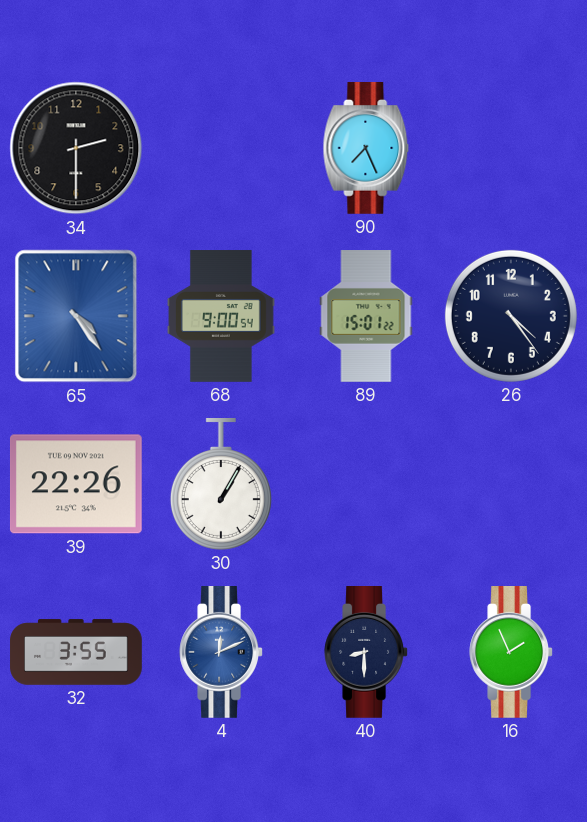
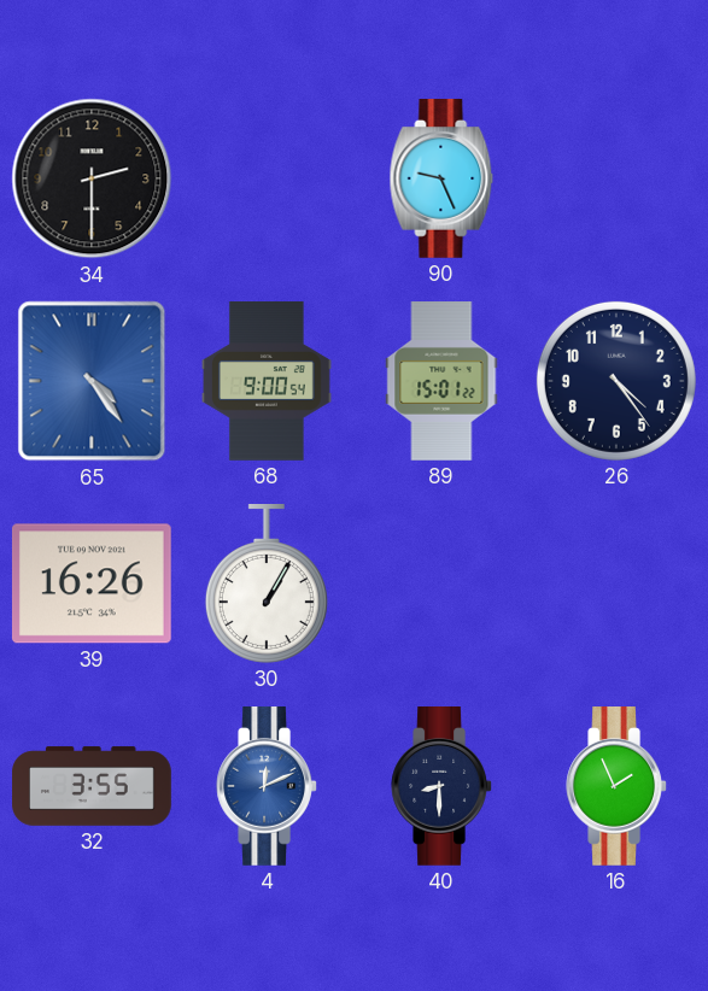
90: 7:26 -> 9:26
39: 22:26 -> 16:26
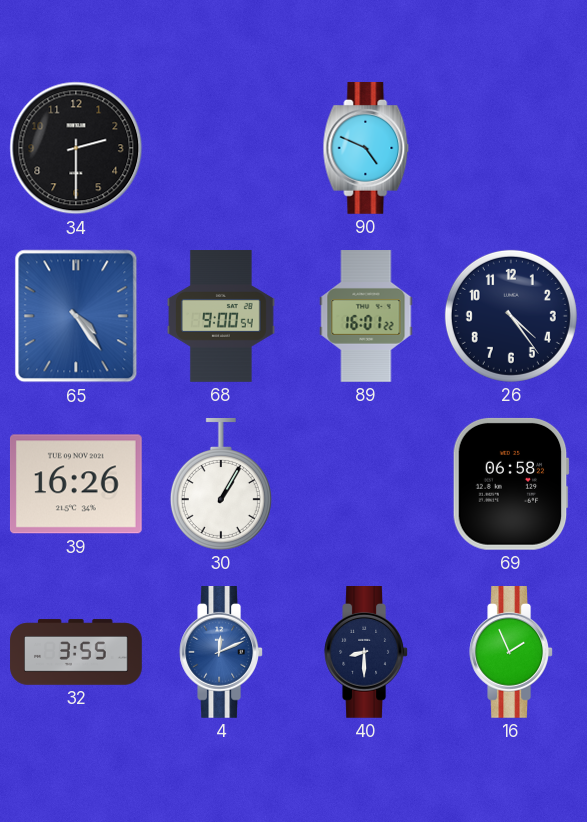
90: 9:26 -> 4:49
89: 15:01 -> 16:01
69: none -> 06:58
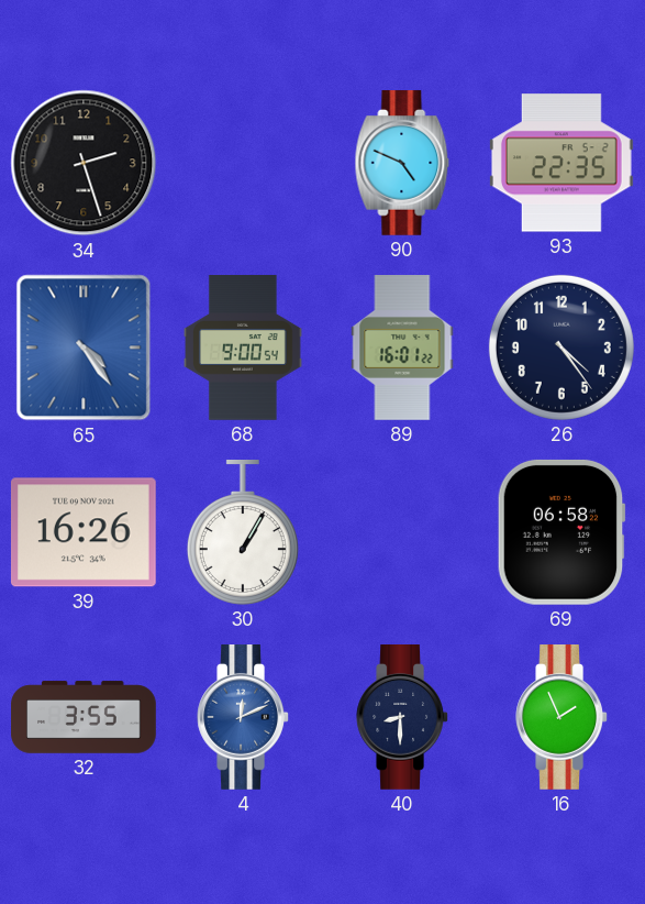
34: 2:30 -> 2:27
93: none -> 22:35
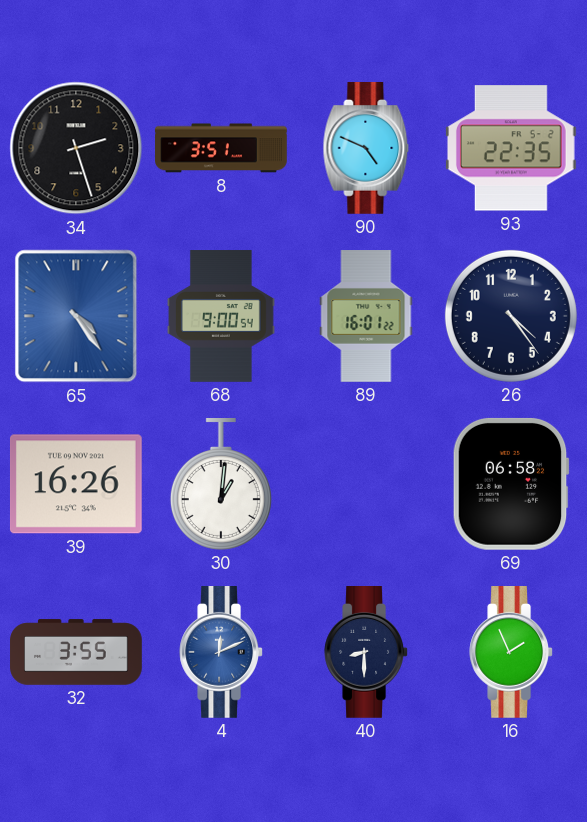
8: none -> 3:51
30: 1:05 -> 1:01
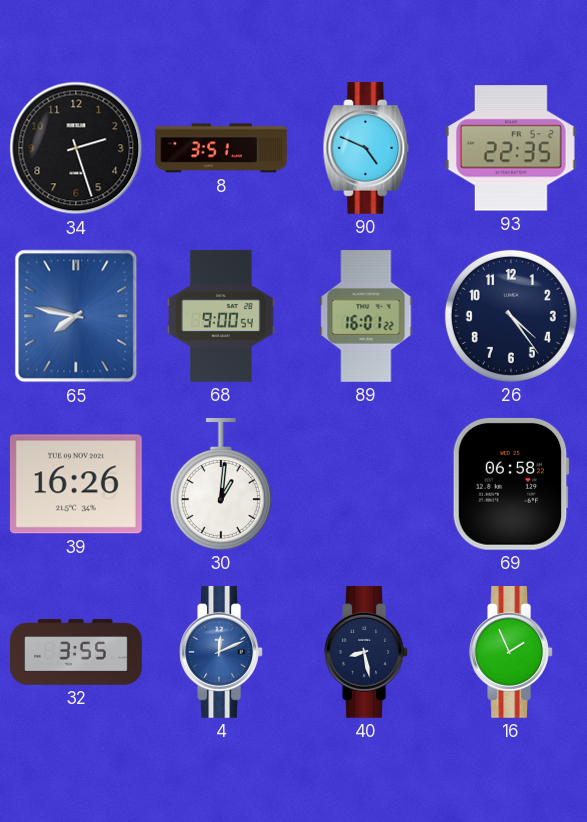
65: 4:24 -> 7:47
40: 8:30 -> 8:28
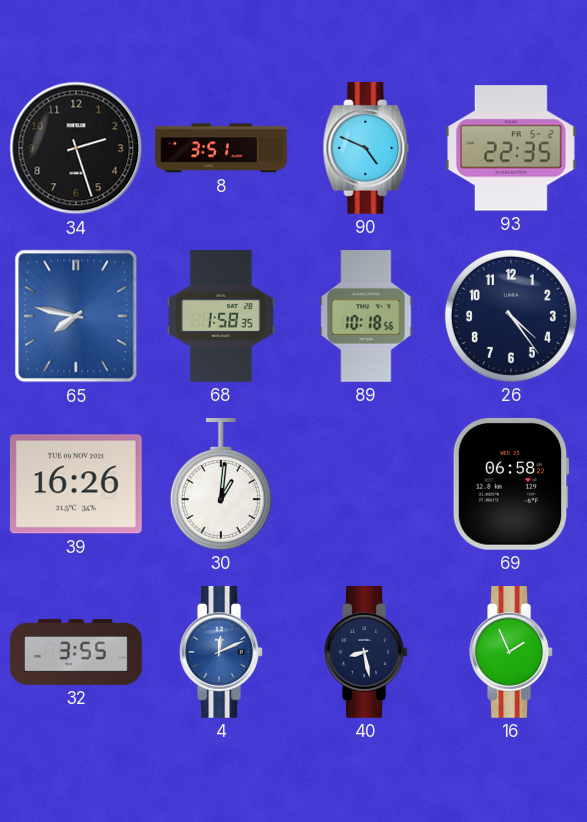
68: 9:00 -> 1:58
89: 16:01 -> 10:18
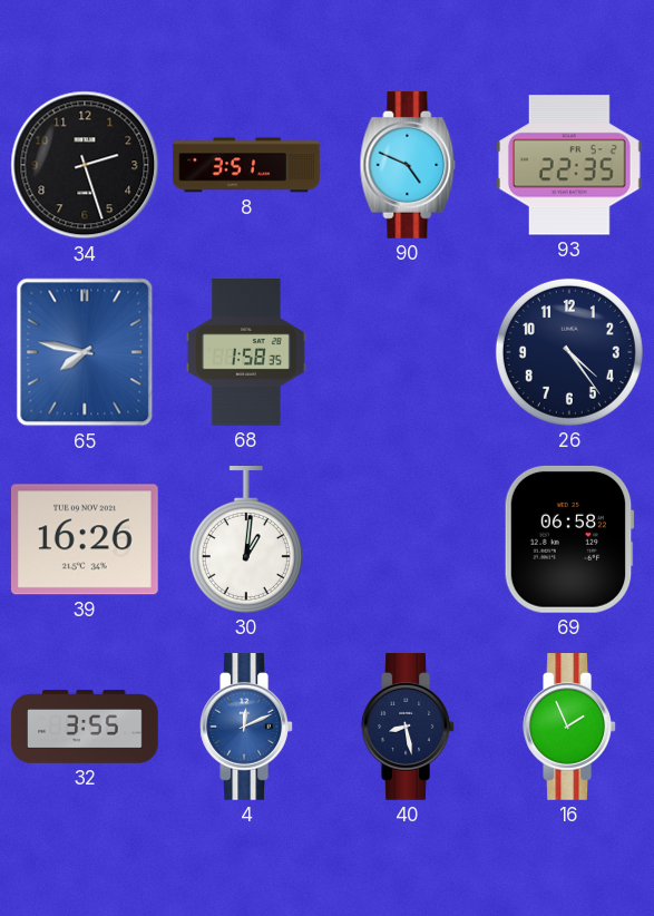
89: 10:18 -> none
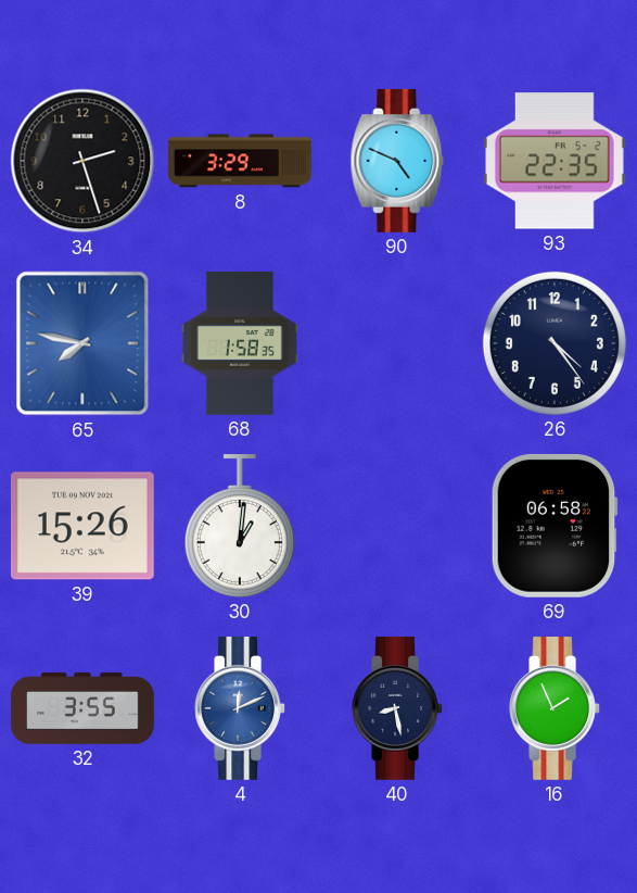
8: 3:51 -> 3:29
39: 16:26 -> 15:26
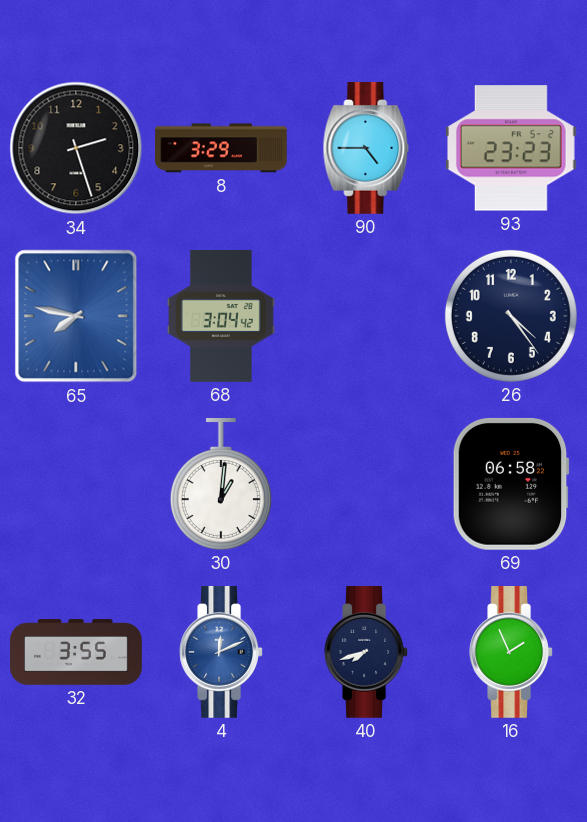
90: 4:49 -> 4:45
93: 22:35 -> 23:23
68: 1:58 -> 3:04
39: 15:26 -> none
40: 8:28 -> 7:42
